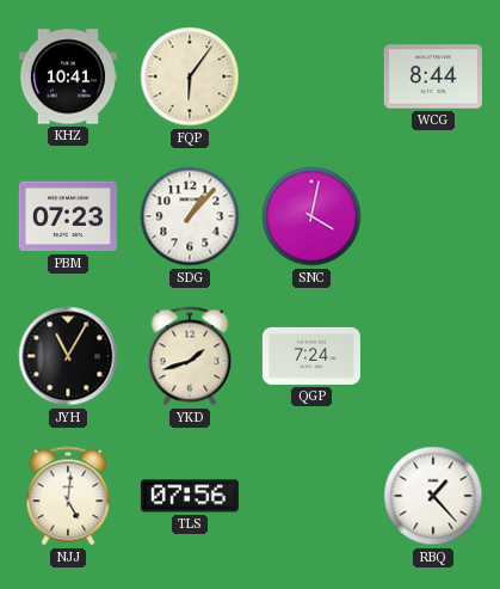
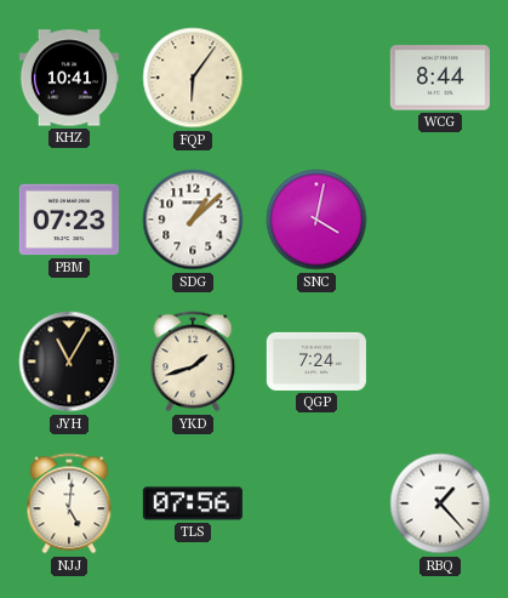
SDG: 1:07 -> 1:08
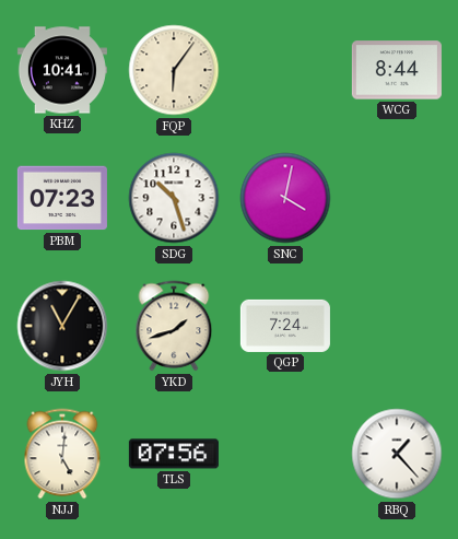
SDG: 1:08 -> 10:27
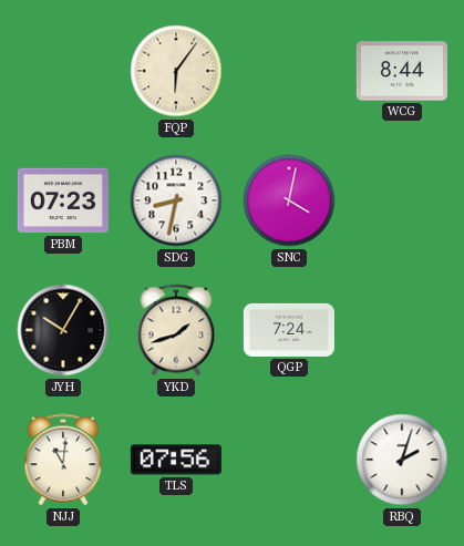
KHZ: 10:41 -> none
SDG: 10:27 -> 8:32
JYH: 11:05 -> 10:05
NJJ: 5:01 -> 11:01
RBQ: 1:23 -> 2:03
